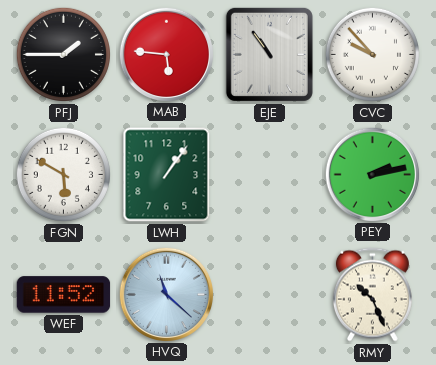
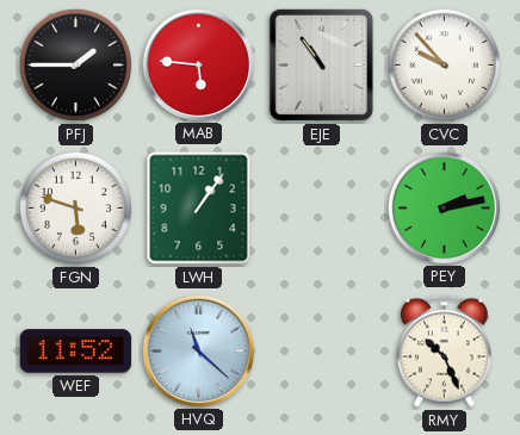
FGN: 5:50 -> 5:48
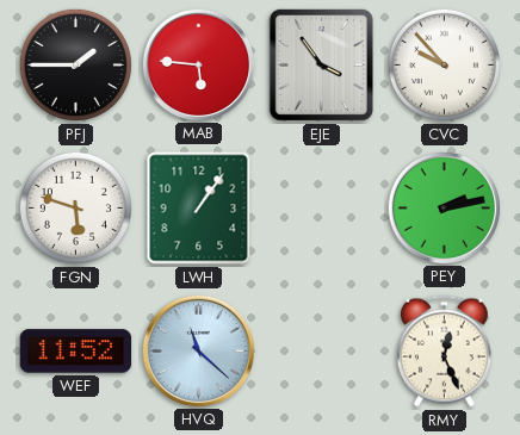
EJE: 10:54 -> 3:54
RMY: 10:26 -> 12:26
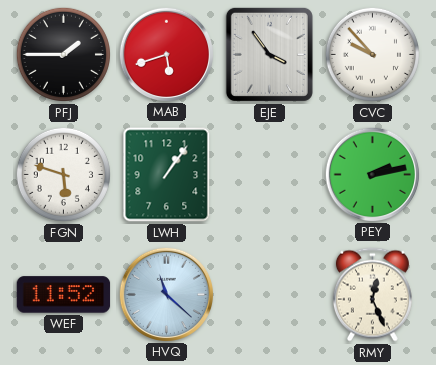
MAB: 5:46 -> 5:42
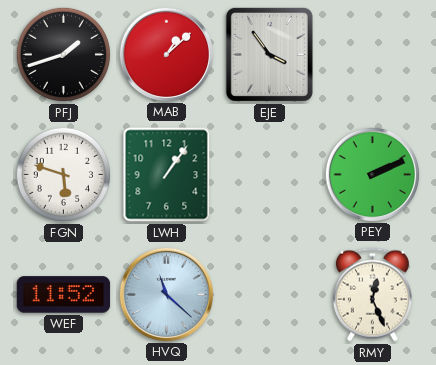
PFJ: 1:45 -> 1:42
MAB: 5:42 -> 1:08
CVC: 9:53 -> none
PEY: 2:13 -> 2:11
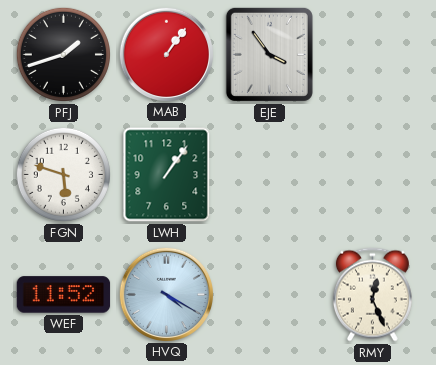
MAB: 1:08 -> 1:06
PEY: 2:11 -> none
HVQ: 11:22 -> 4:20
